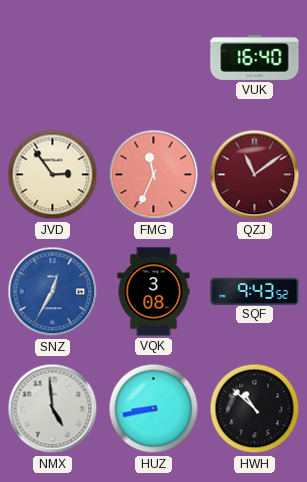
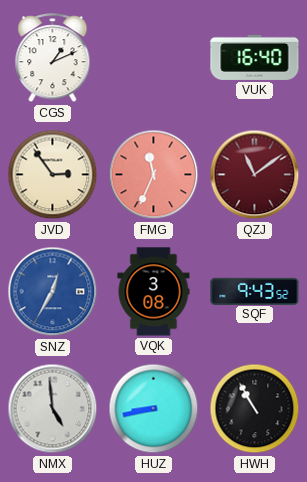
CGS: none -> 1:11
HWH: 10:52 -> 10:55
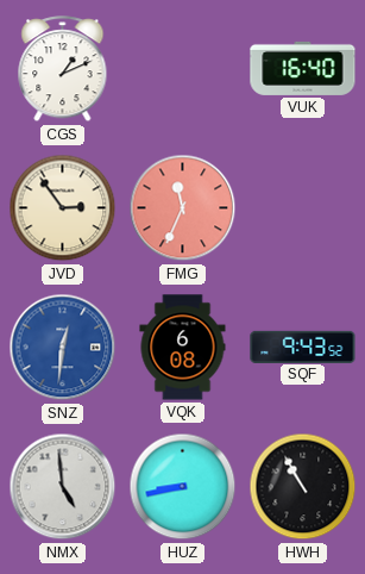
QZJ: 11:09 -> none
SNZ: 12:35 -> 12:31
VQK: 3:08 -> 6:08
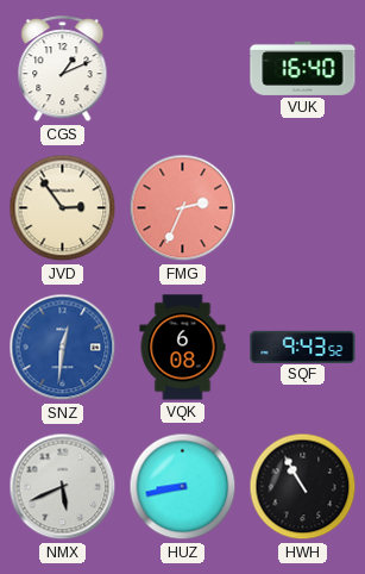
FMG: 11:34 -> 2:34
NMX: 4:59 -> 5:41
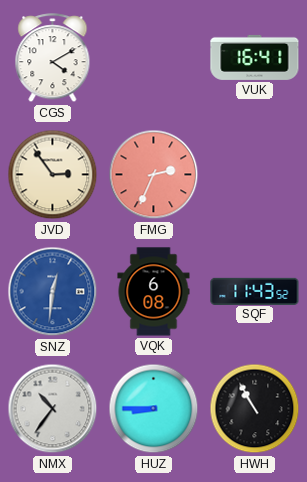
CGS: 1:11 -> 4:10
VUK: 16:40 -> 16:41
SQF: 9:43 -> 11:43
NMX: 5:41 -> 10:36
HUZ: 8:43 -> 8:45
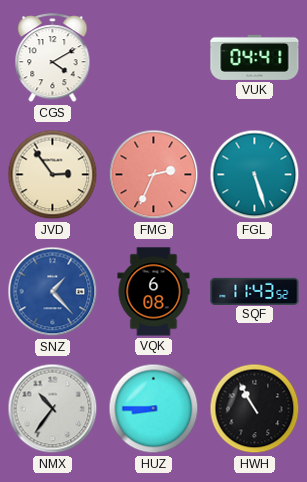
VUK: 16:41 -> 04:41
FGL: none -> 5:27
SNZ: 12:31 -> 1:23
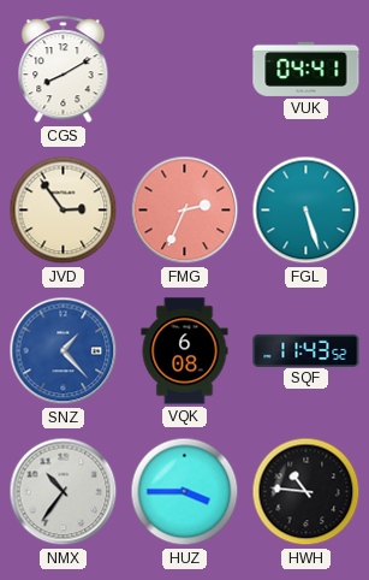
CGS: 4:10 -> 8:10
HUZ: 8:45 -> 3:45
HWH: 10:55 -> 10:46
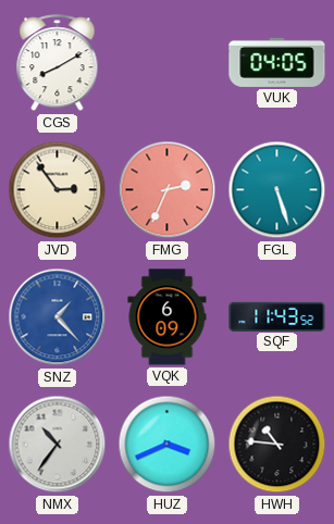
VUK: 04:41 -> 04:05
VQK: 6:08 -> 6:09
HUZ: 3:45 -> 3:41
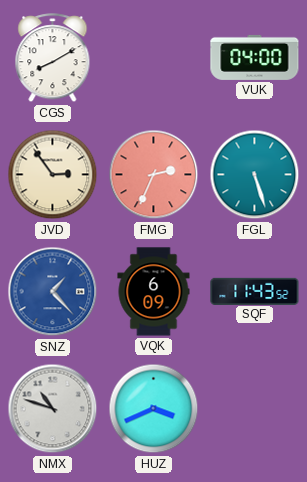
VUK: 04:05 -> 04:00
NMX: 10:36 -> 10:48
HWH: 10:46 -> none
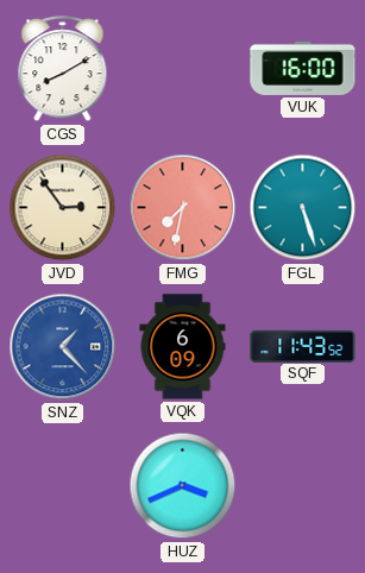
VUK: 04:00 -> 16:00
FMG: 2:34 -> 7:32
NMX: 10:48 -> none
